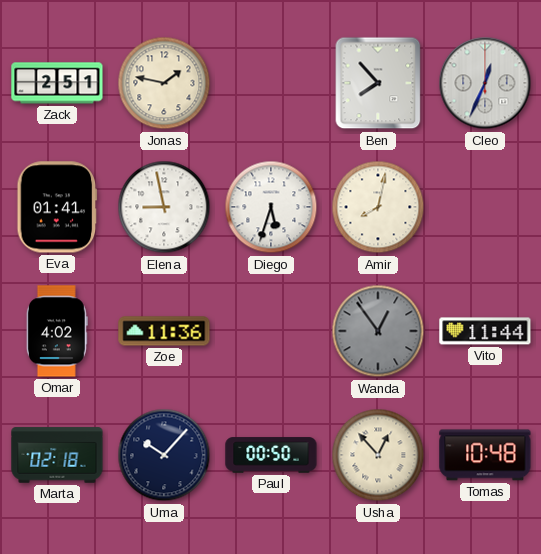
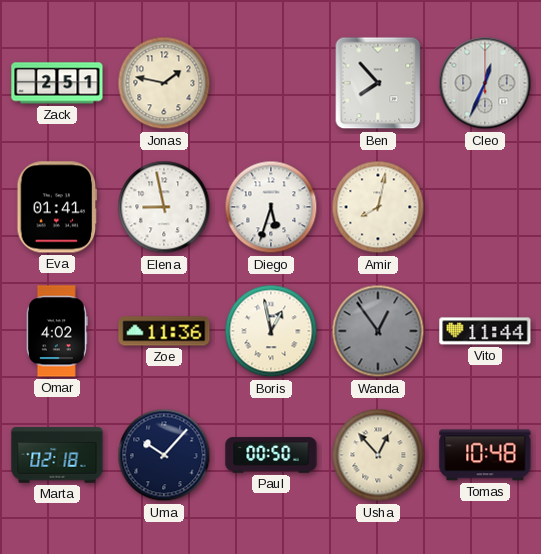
Boris: none -> 12:58
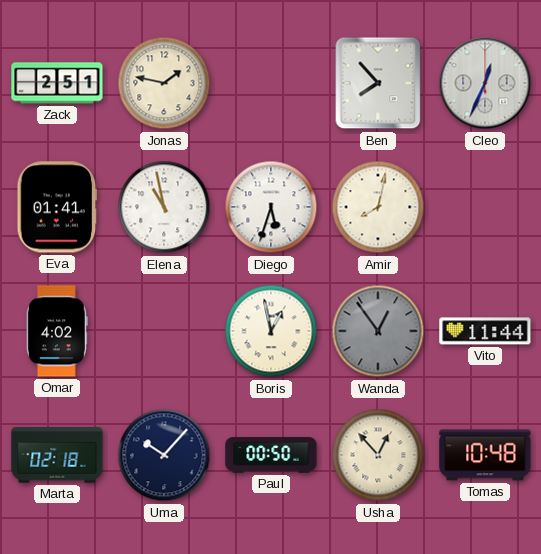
Elena: 8:58 -> 10:58
Zoe: 11:36 -> none
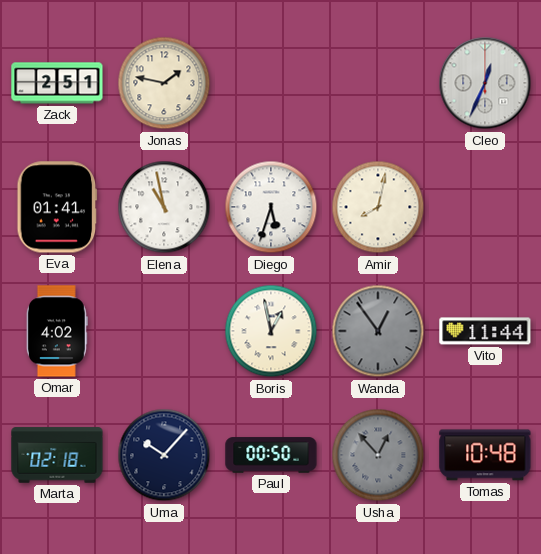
Ben: 7:53 -> none
Usha dial: cream -> grey
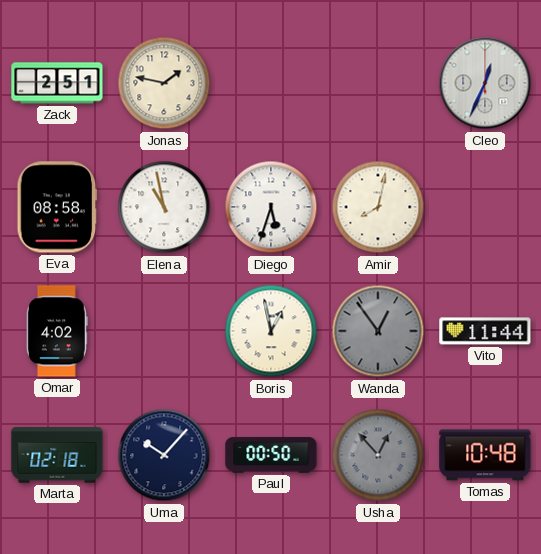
Eva: 01:41 -> 08:58
